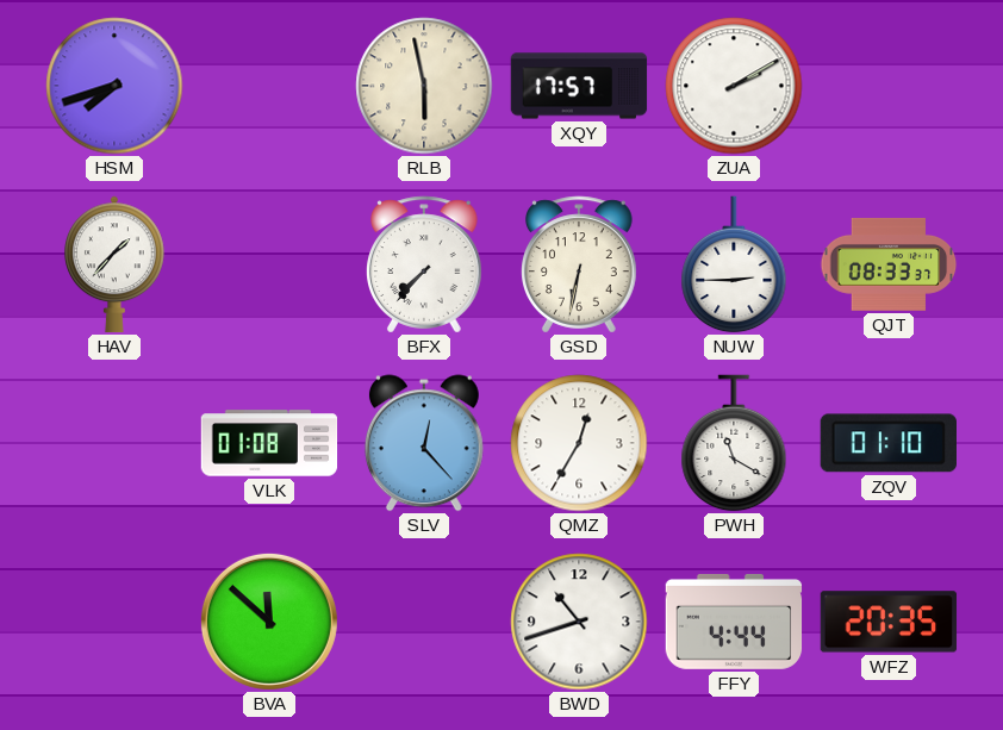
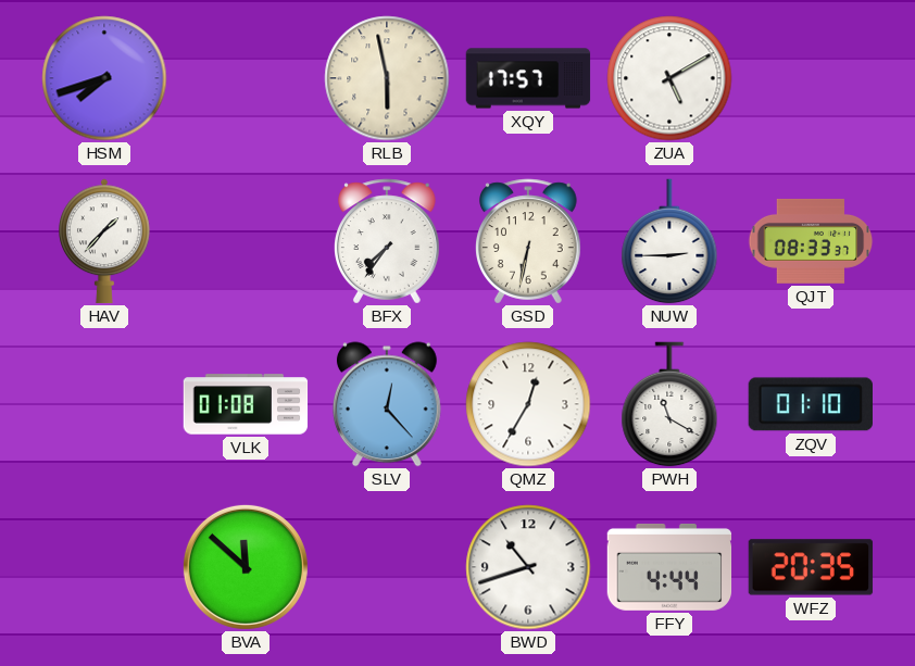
ZUA: 2:10 -> 5:10
BFX: 7:37 -> 7:36
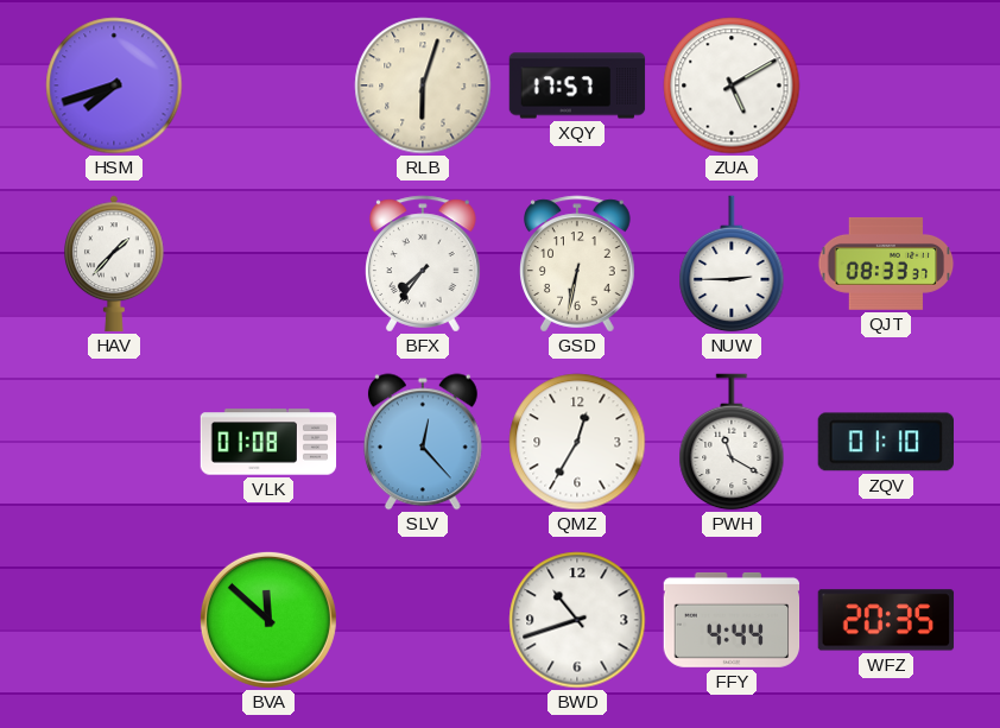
RLB: 5:58 -> 6:03
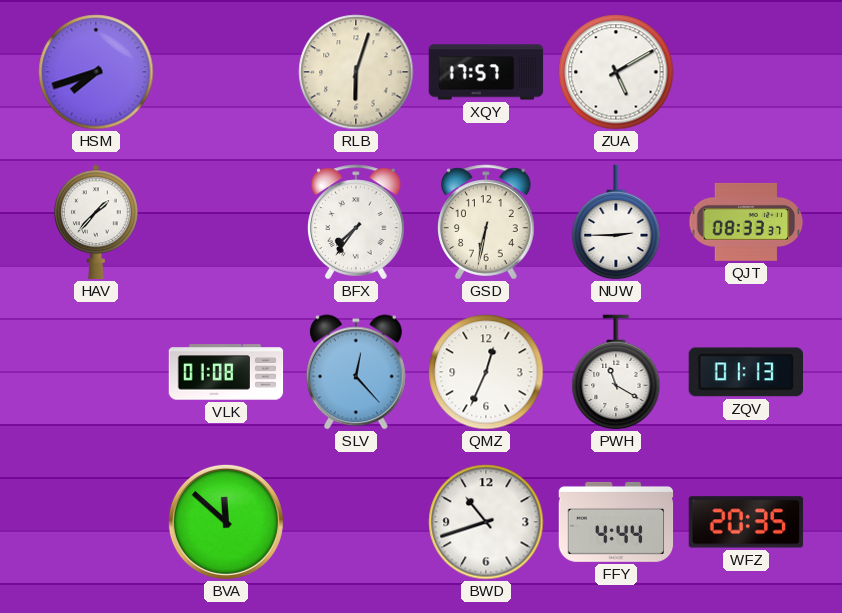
QMZ: 12:35 -> 12:34
ZQV: 01:10 -> 01:13
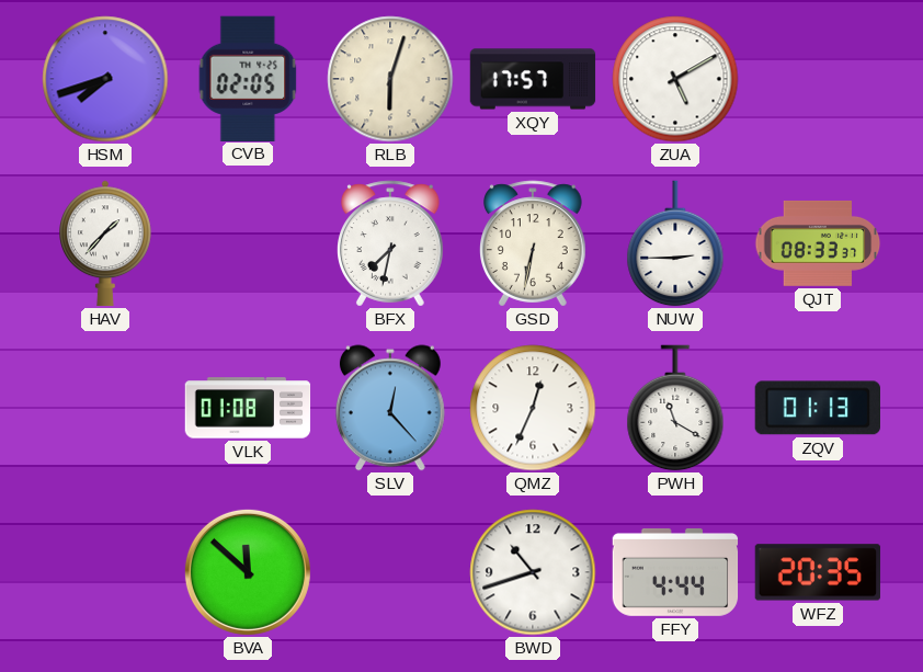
CVB: none -> 02:05
BFX: 7:36 -> 7:32
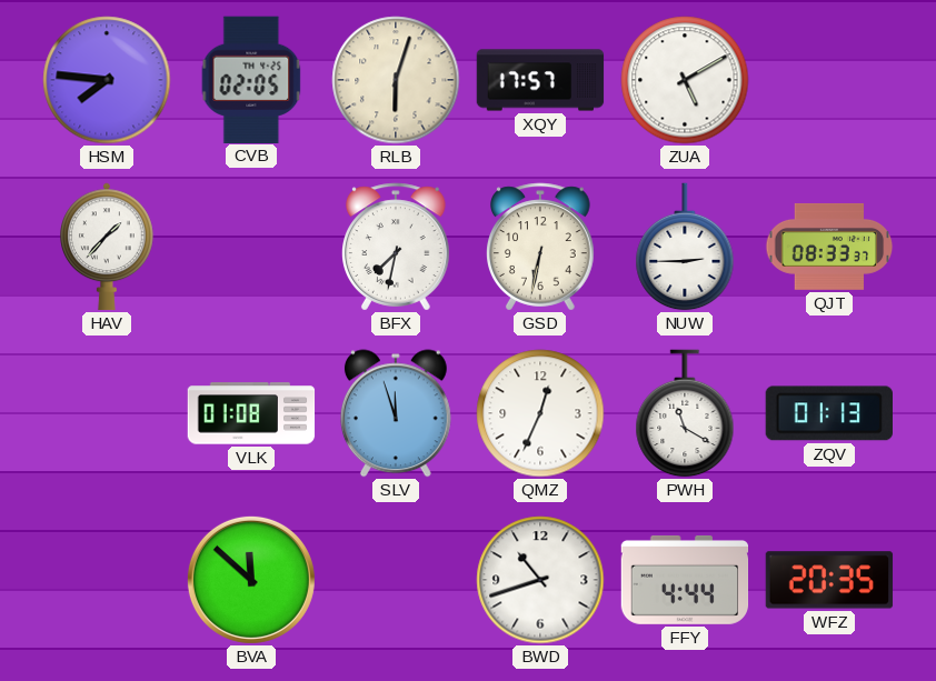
HSM: 7:42 -> 7:46
SLV: 12:23 -> 11:57
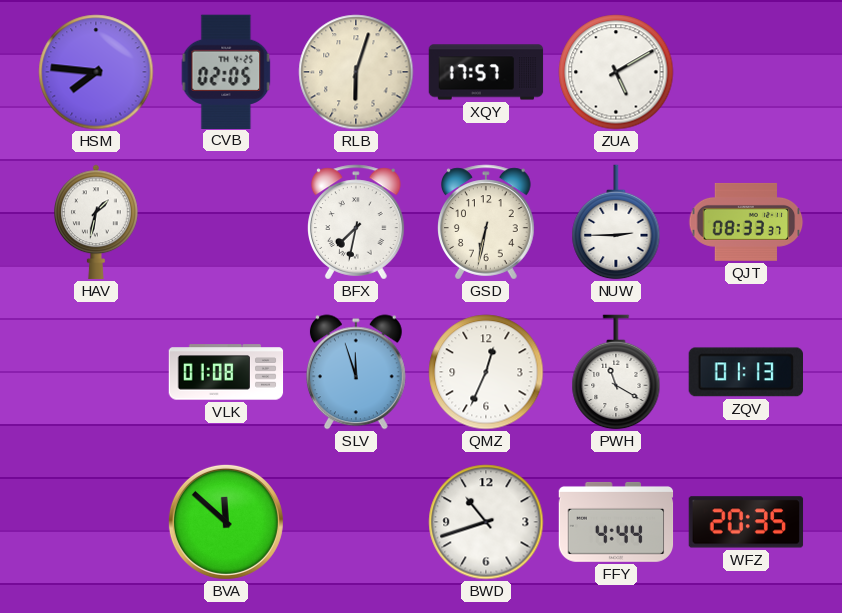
HAV: 1:37 -> 1:32
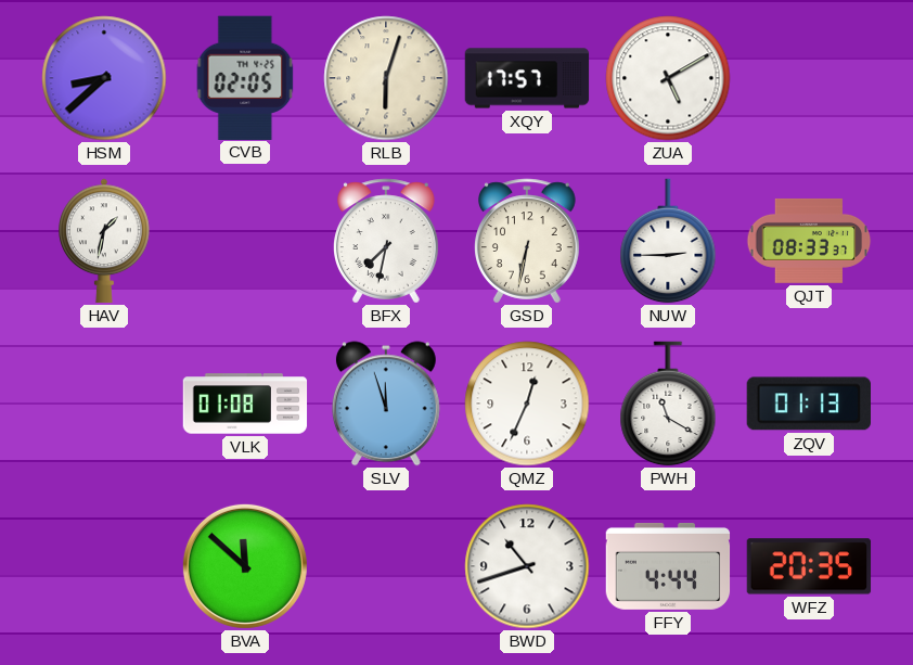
HSM: 7:46 -> 8:38
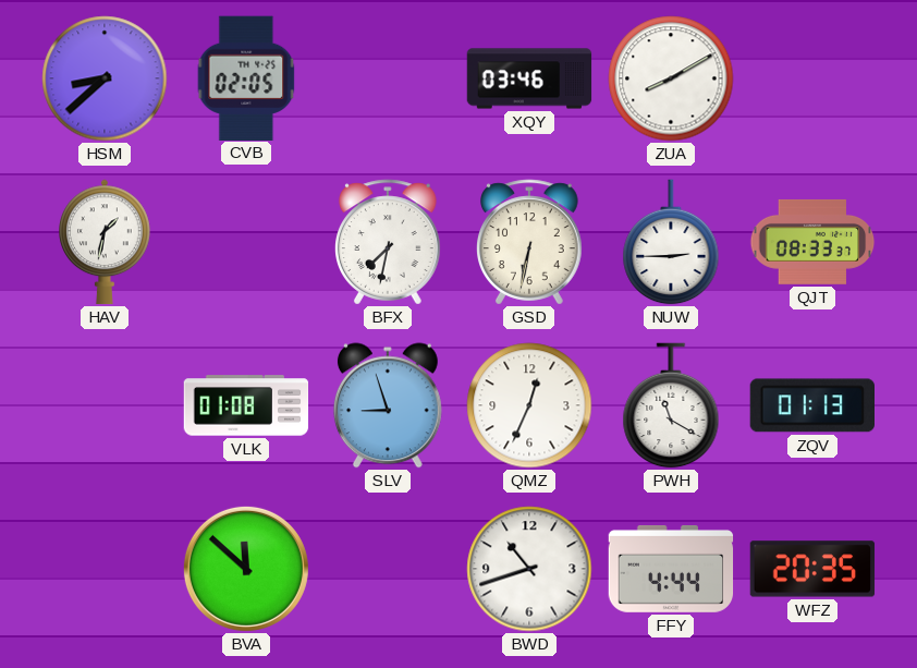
RLB: 6:03 -> none
XQY: 17:57 -> 03:46
ZUA: 5:10 -> 8:10
SLV: 11:57 -> 8:57
